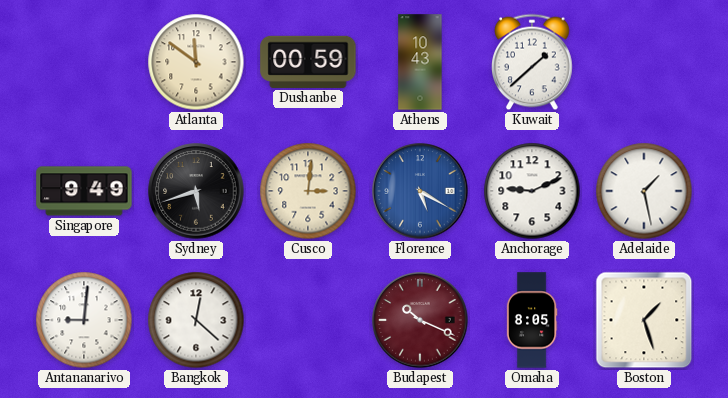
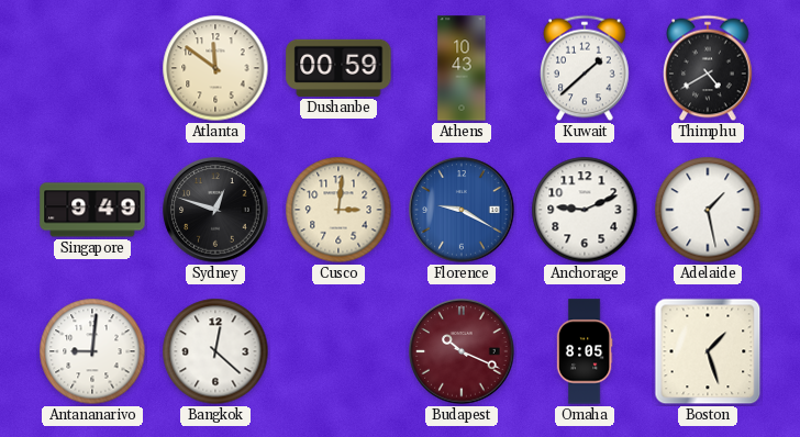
Thimphu: none -> 4:40
Sydney: 5:42 -> 12:48
Florence: 5:20 -> 9:20
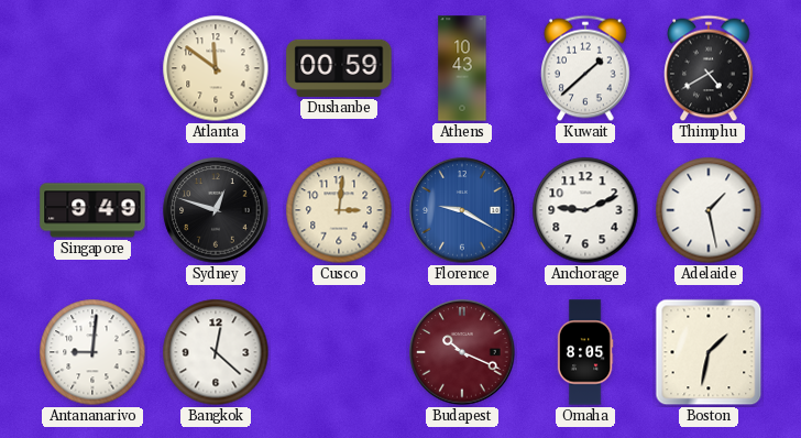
Boston: 1:27 -> 1:32
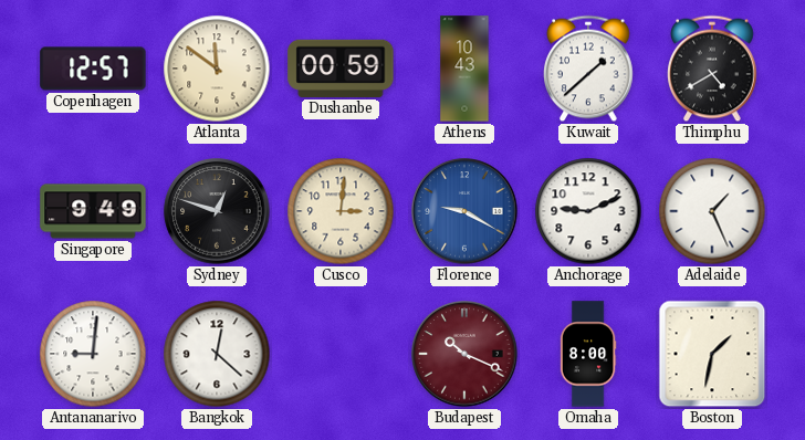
Copenhagen: none -> 12:57
Adelaide: 1:28 -> 1:26
Omaha: 8:05 -> 8:00
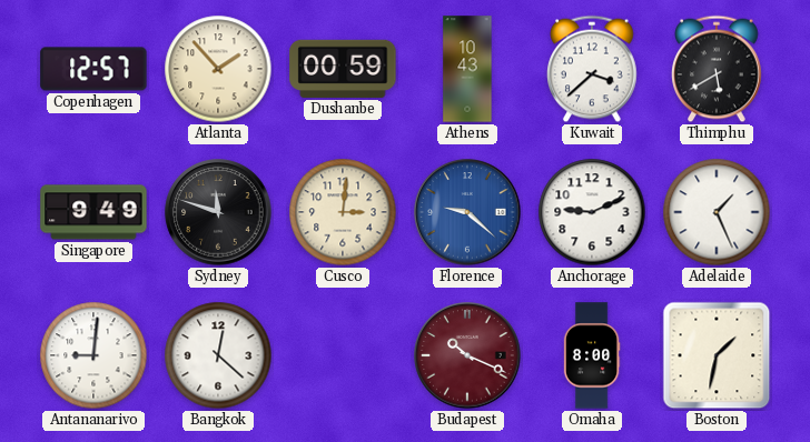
Atlanta: 11:51 -> 1:53
Kuwait: 1:38 -> 3:38
Thimphu: 4:40 -> 5:40
Sydney: 12:48 -> 11:48
Florence: 9:20 -> 9:22
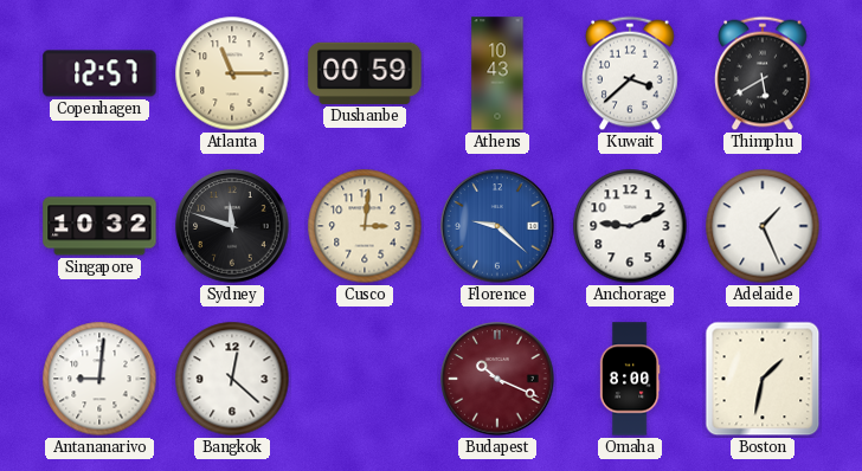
Atlanta: 1:53 -> 11:15
Singapore: 9:49 -> 10:32
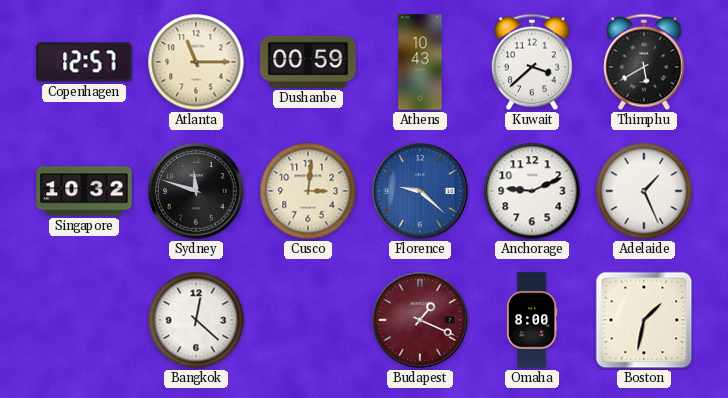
Antananarivo: 9:01 -> none
Budapest: 10:19 -> 1:19
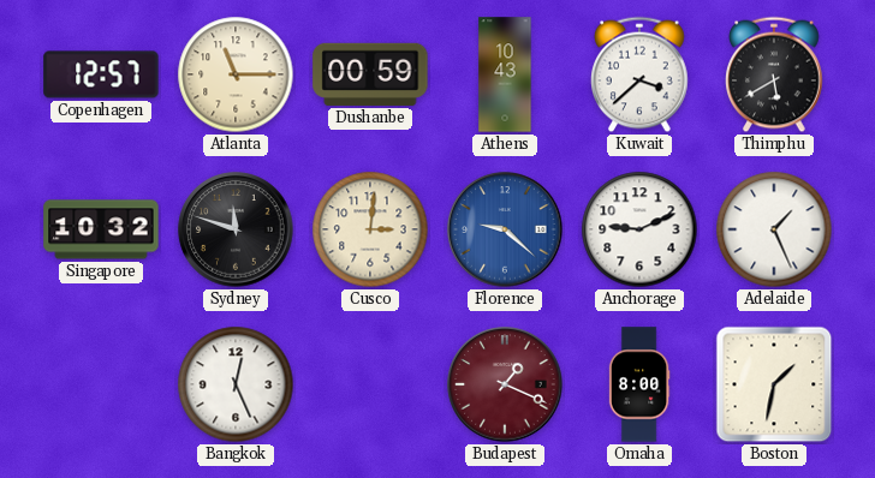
Bangkok: 12:22 -> 12:26
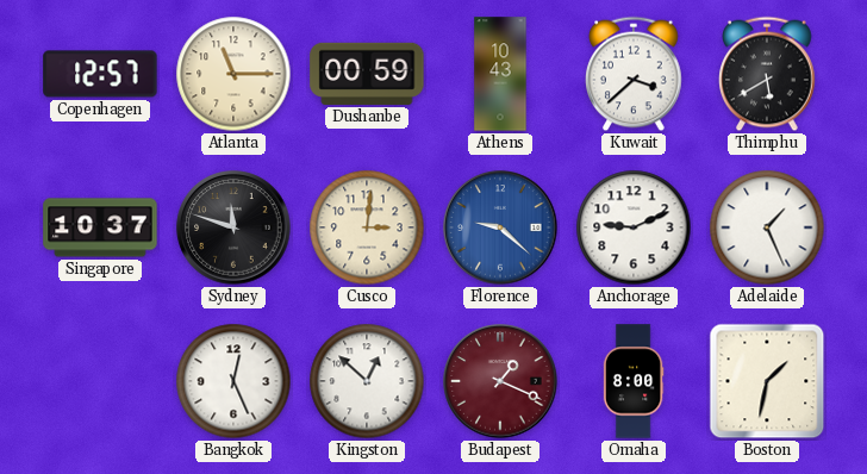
Singapore: 10:32 -> 10:37
Kingston: none -> 12:52
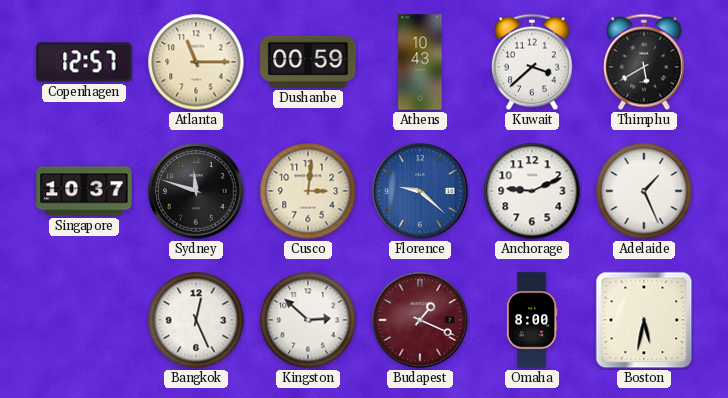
Kingston: 12:52 -> 2:52
Boston: 1:32 -> 5:32
